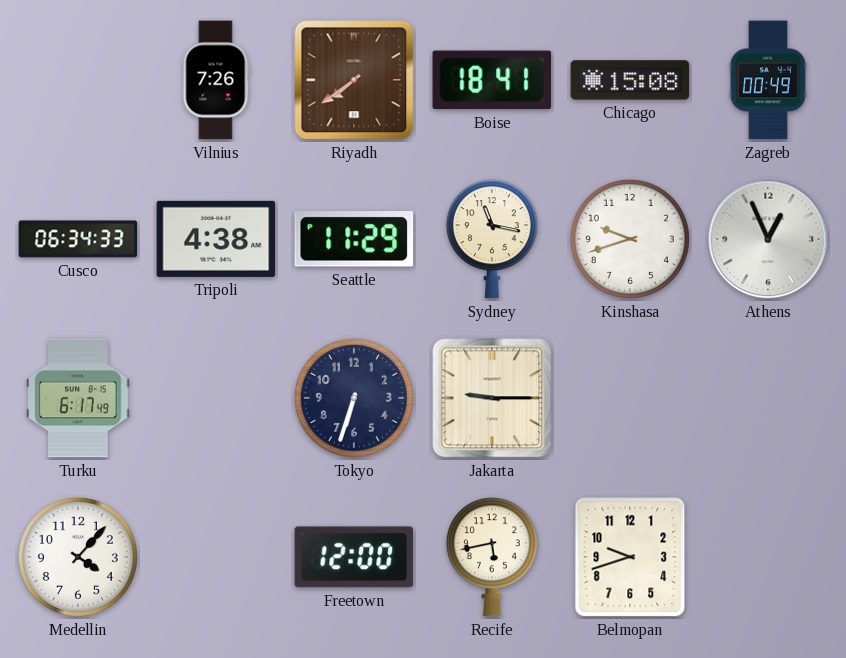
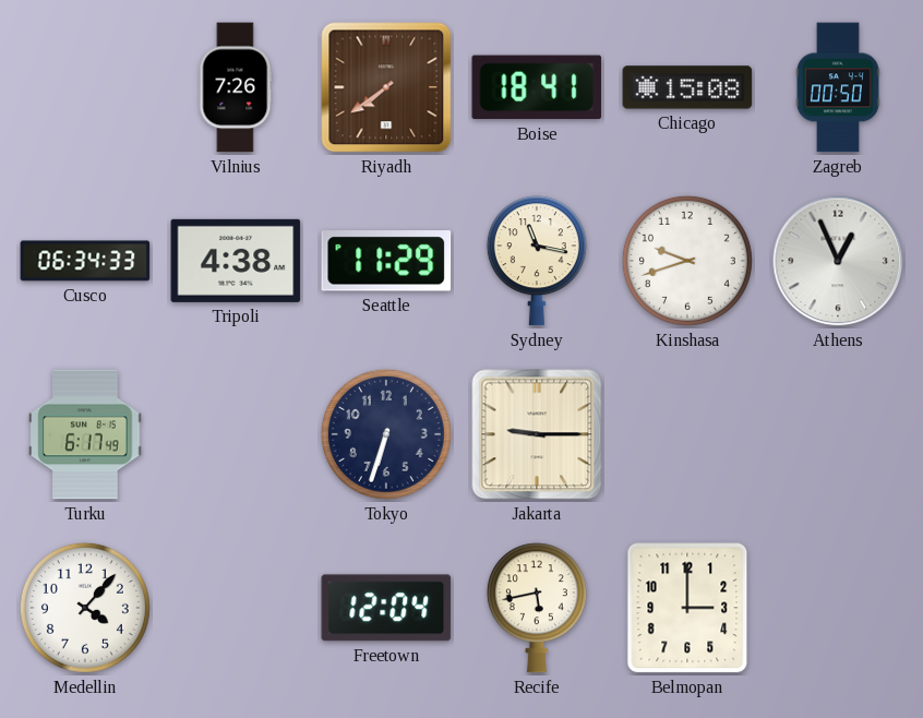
Zagreb: 00:49 -> 00:50
Freetown: 12:00 -> 12:04
Belmopan: 9:42 -> 3:00
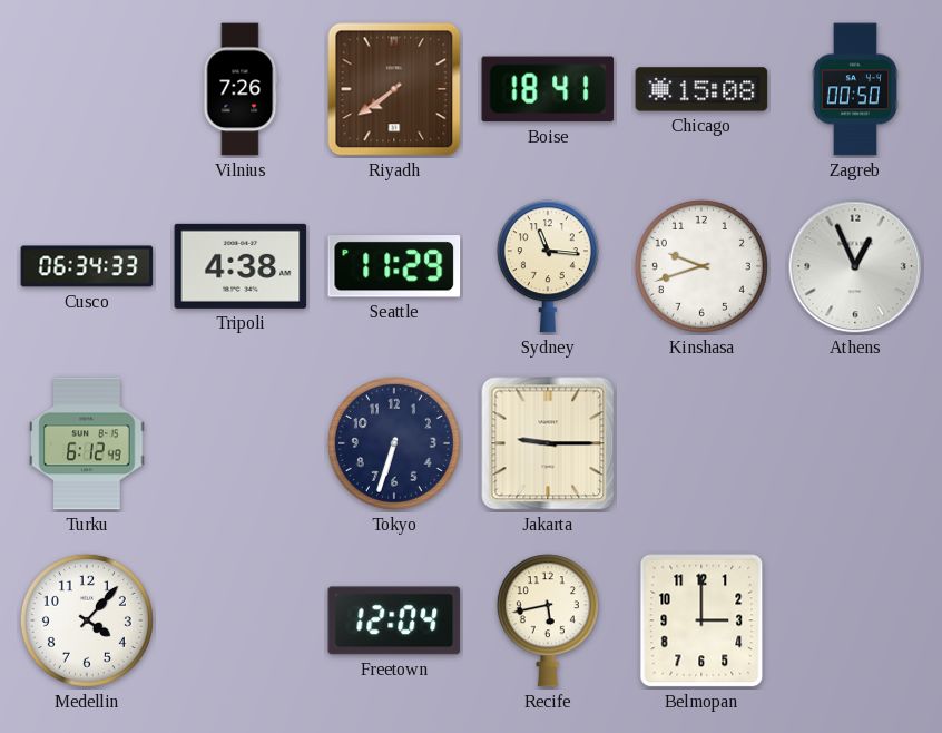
Sydney: 11:17 -> 11:16
Turku: 6:17 -> 6:12
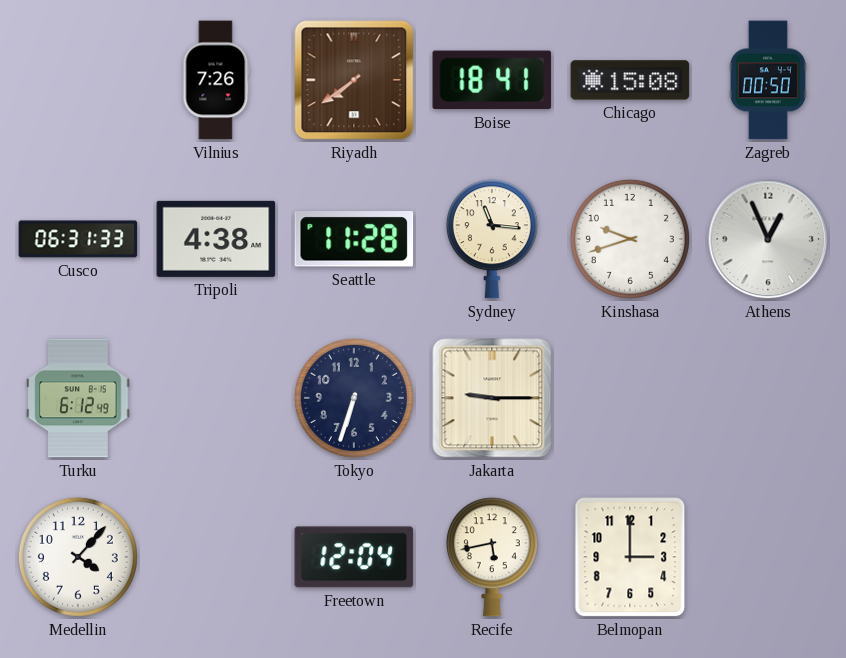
Cusco: 06:34 -> 06:31
Seattle: 11:29 -> 11:28
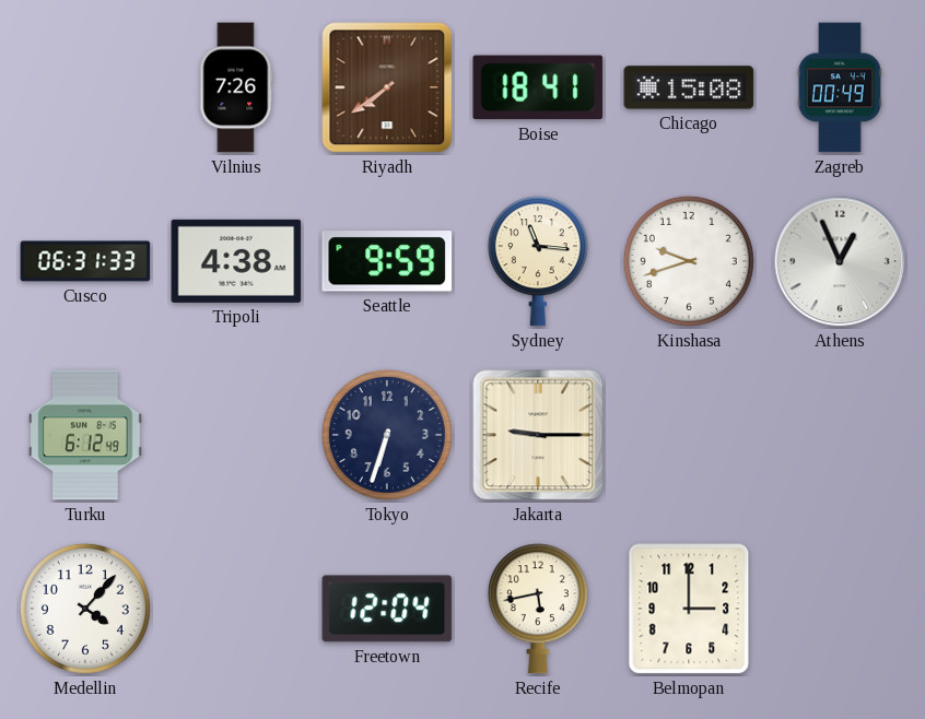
Zagreb: 00:50 -> 00:49
Seattle: 11:28 -> 9:59
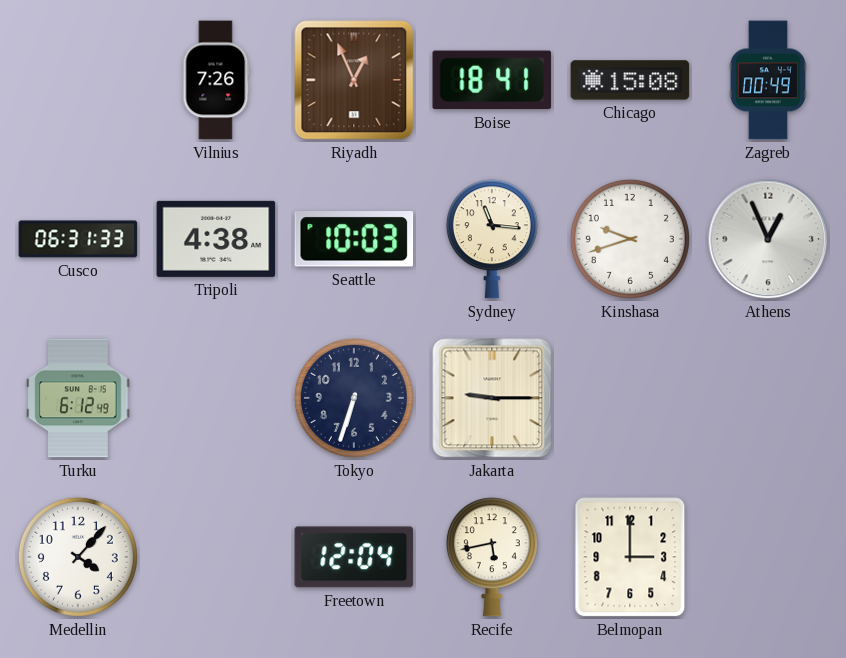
Riyadh: 7:39 -> 12:56
Seattle: 9:59 -> 10:03
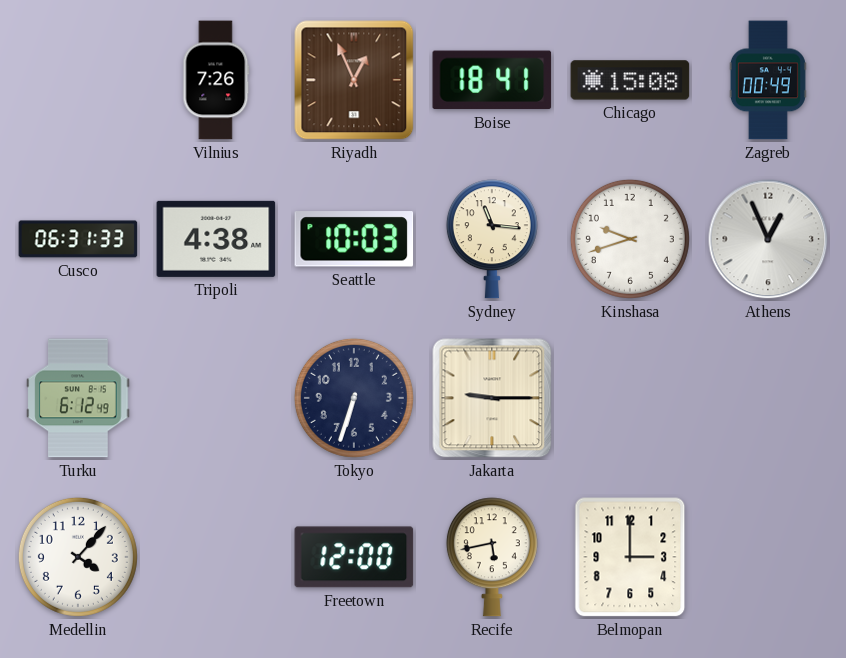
Freetown: 12:04 -> 12:00
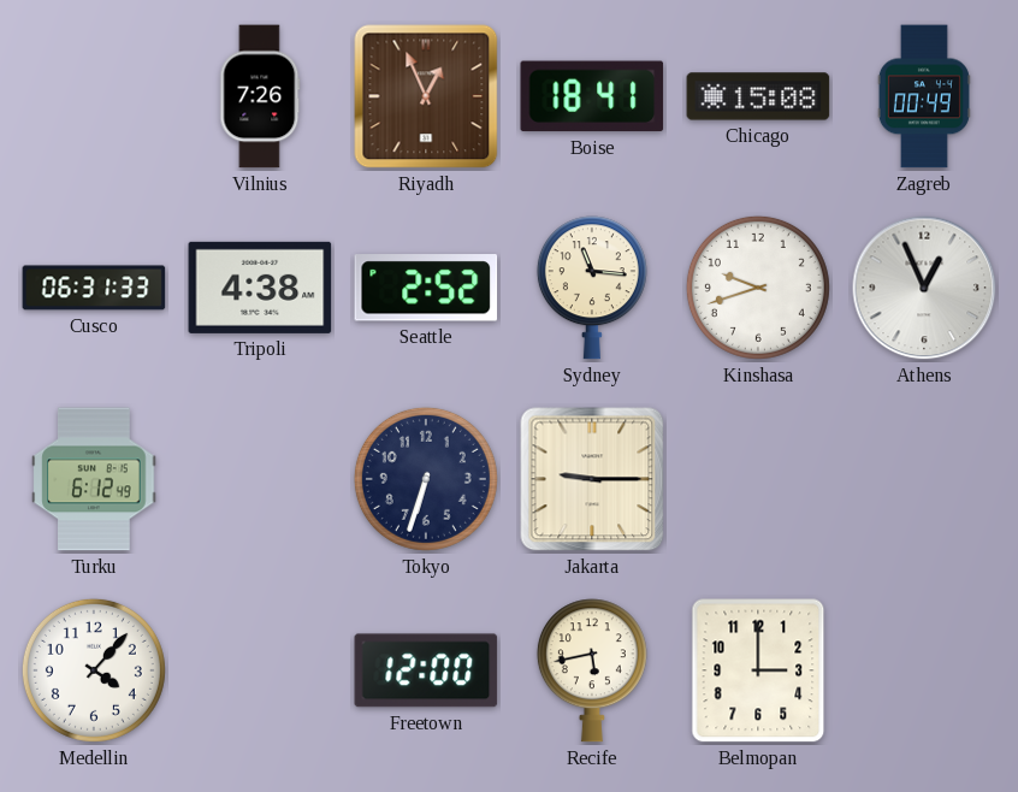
Seattle: 10:03 -> 2:52
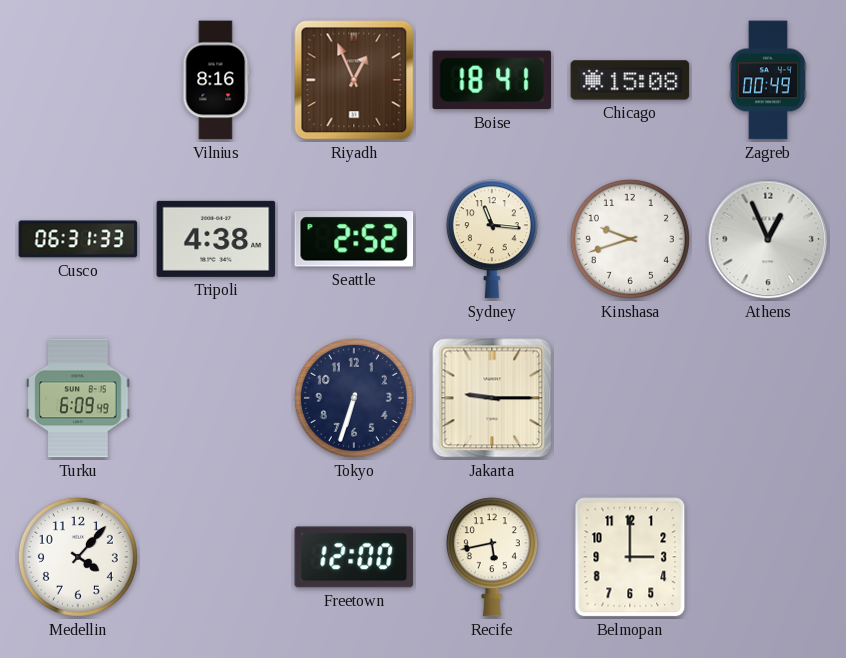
Vilnius: 7:26 -> 8:16
Turku: 6:12 -> 6:09
